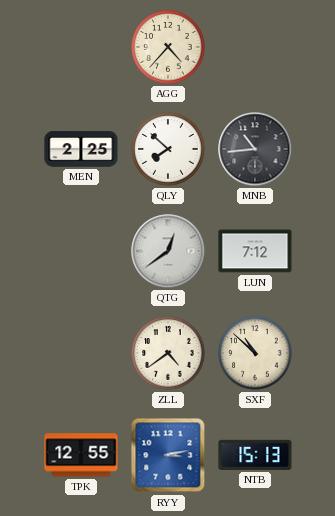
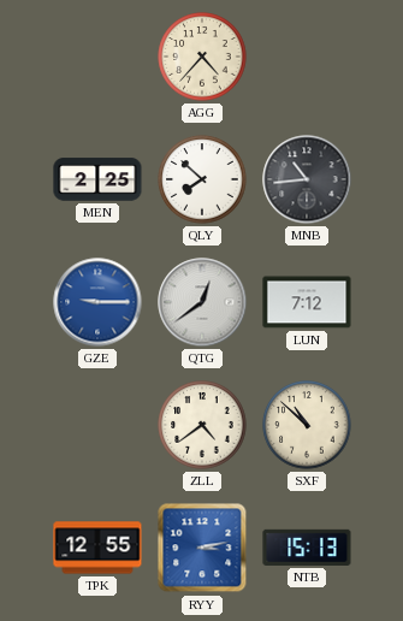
GZE: none -> 9:15
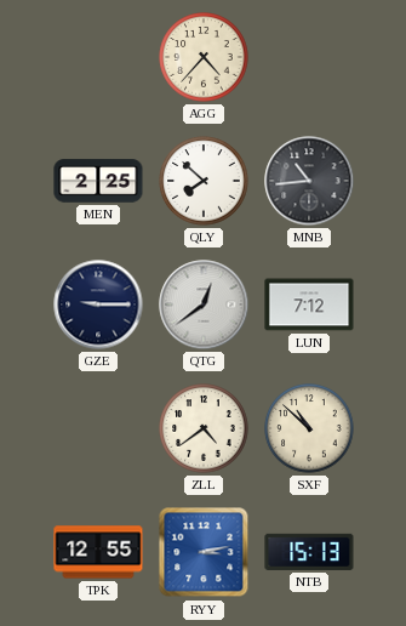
GZE dial: blue -> navy
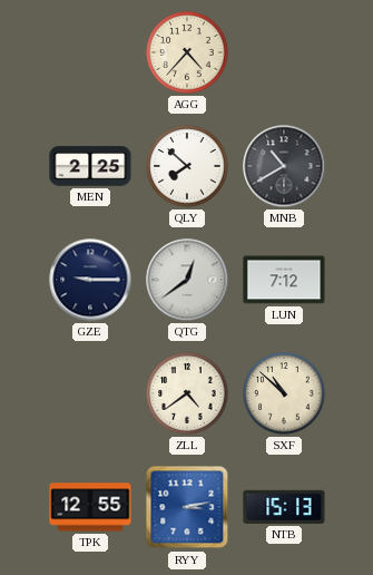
MNB: 10:44 -> 10:40
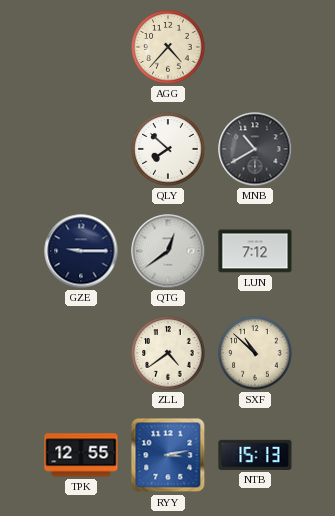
MEN: 2:25 -> none
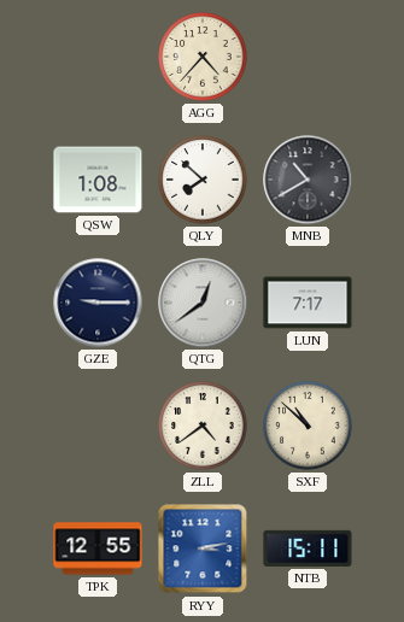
QSW: none -> 1:08
LUN: 7:12 -> 7:17
NTB: 15:13 -> 15:11
